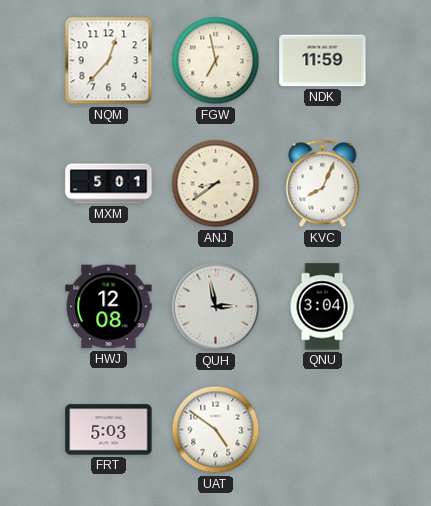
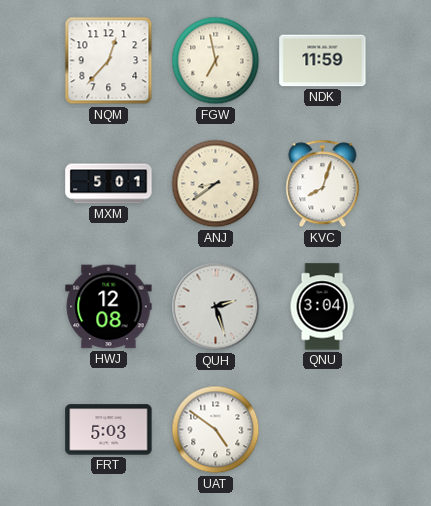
KVC: 8:04 -> 8:03
QUH: 2:58 -> 2:27
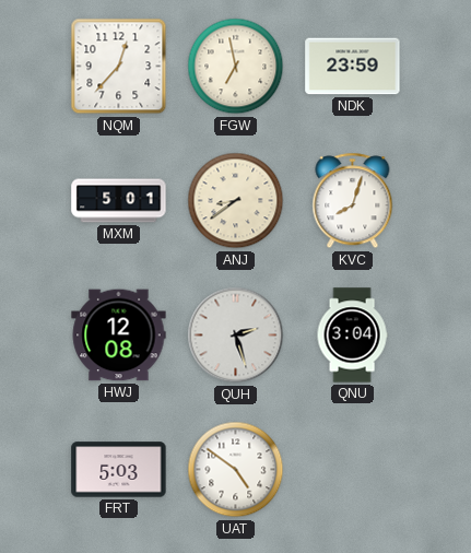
NDK: 11:59 -> 23:59
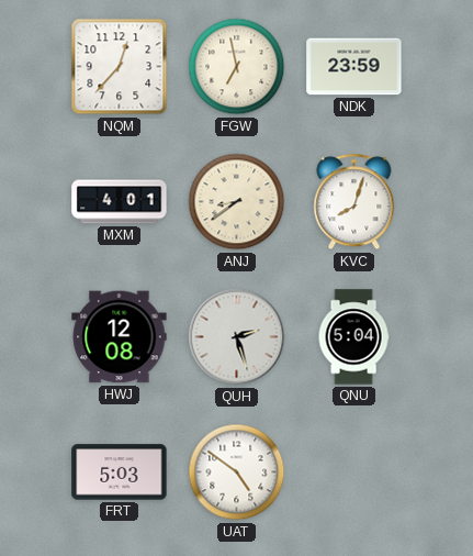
MXM: 5:01 -> 4:01
QNU: 3:04 -> 5:04
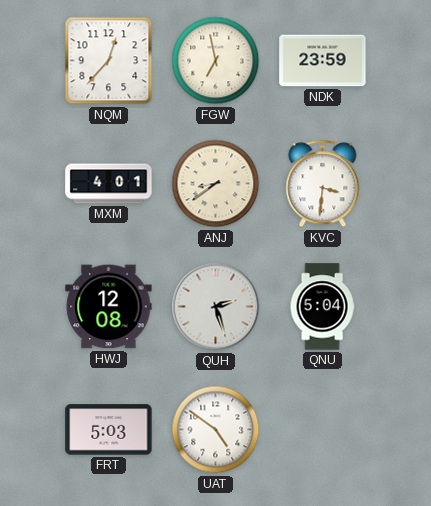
KVC: 8:03 -> 3:31
